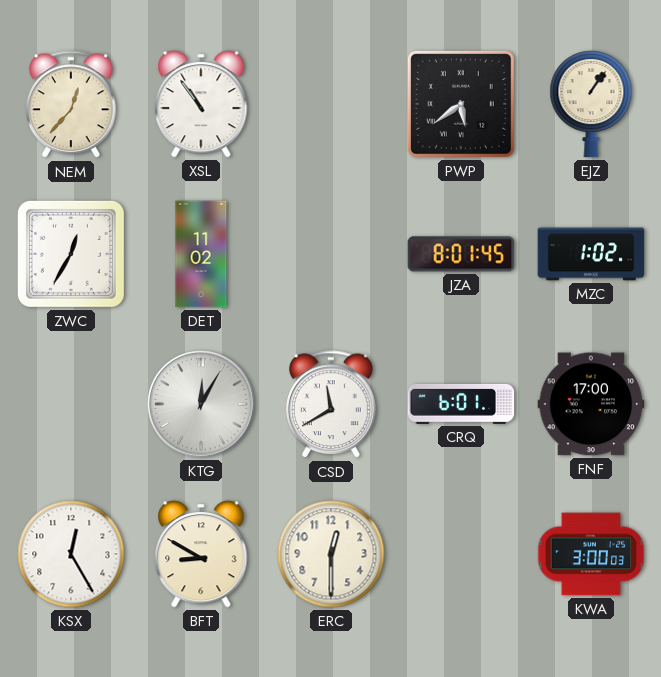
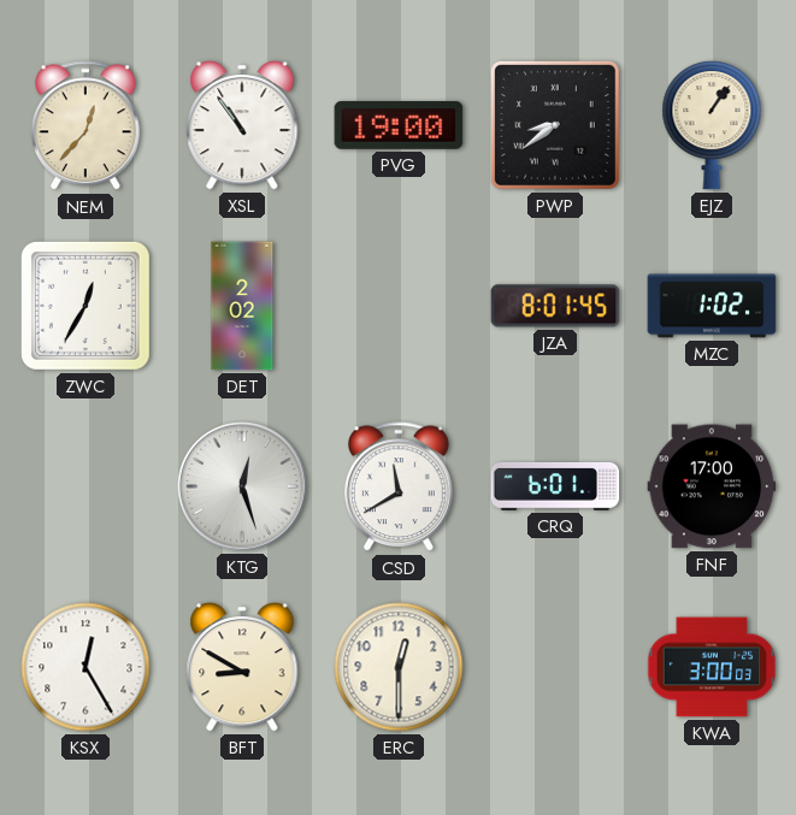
PVG: none -> 19:00
PWP: 5:39 -> 8:39
DET: 11:02 -> 2:02
KTG: 12:05 -> 12:27
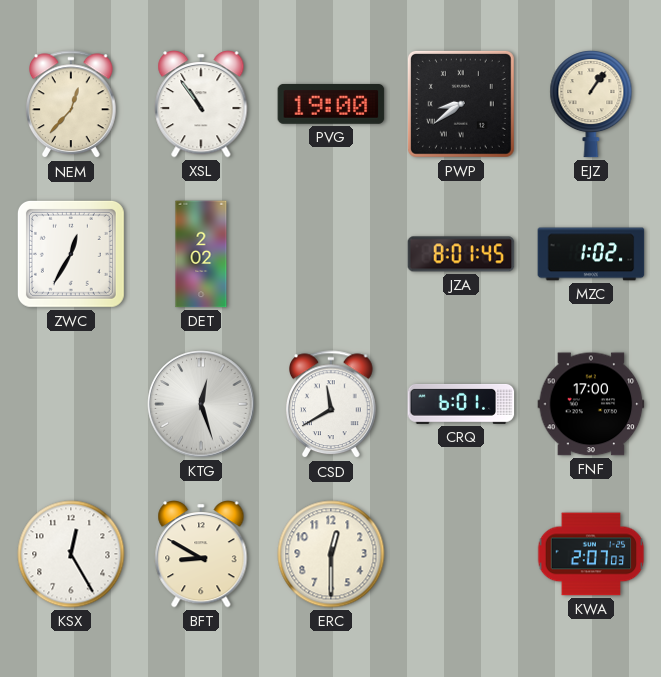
KWA: 3:00 -> 2:07
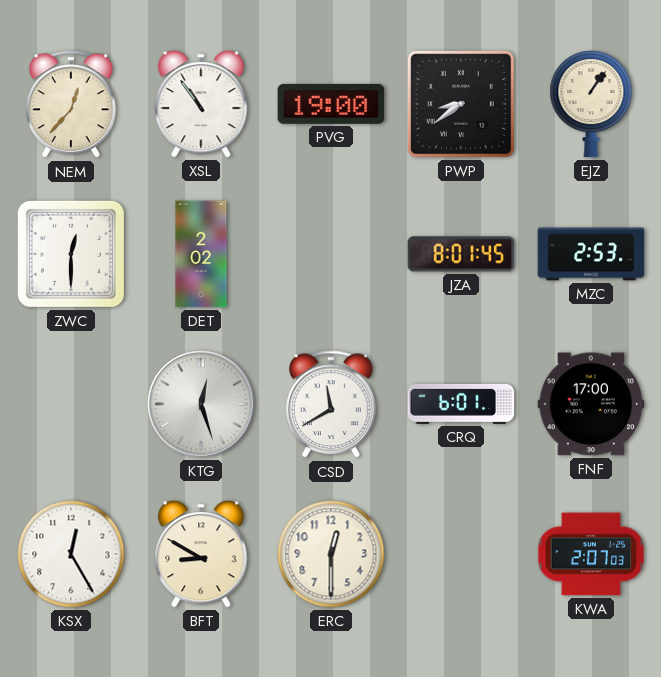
ZWC: 12:35 -> 12:30
MZC: 1:02 -> 2:53
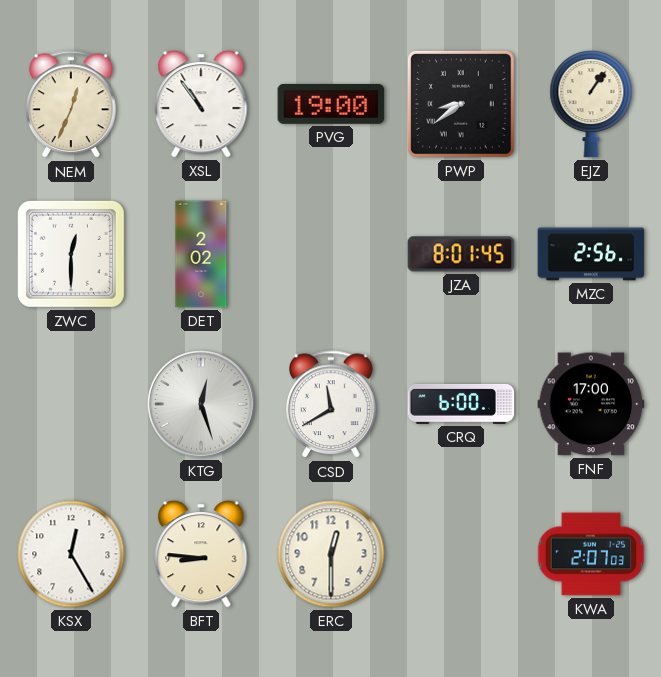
NEM: 12:37 -> 12:34
MZC: 2:53 -> 2:56
CRQ: 6:01 -> 6:00
BFT: 8:50 -> 8:46
